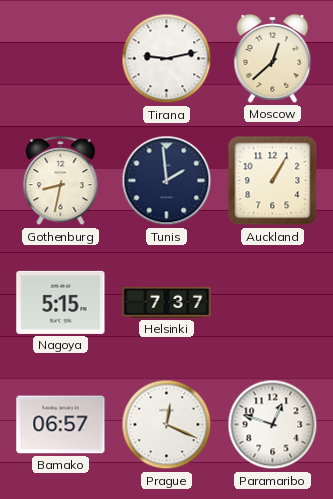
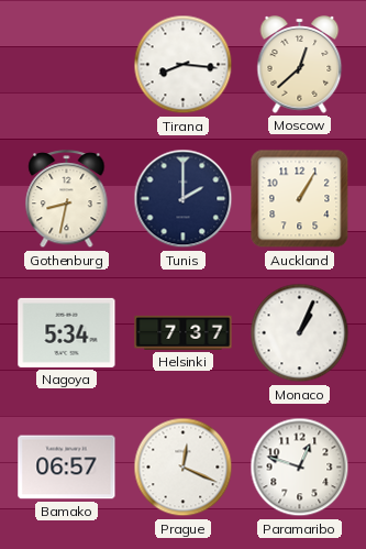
Tirana: 9:13 -> 8:16
Tunis: 1:59 -> 2:00
Nagoya: 5:15 -> 5:34
Monaco: none -> 1:04
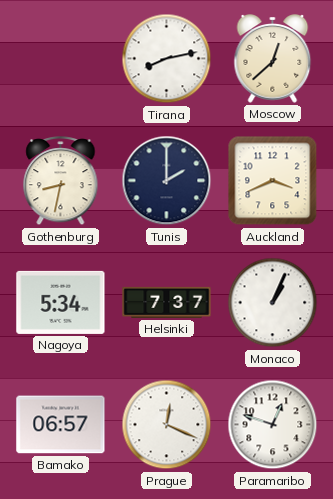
Tirana: 8:16 -> 8:13
Auckland: 1:05 -> 3:41
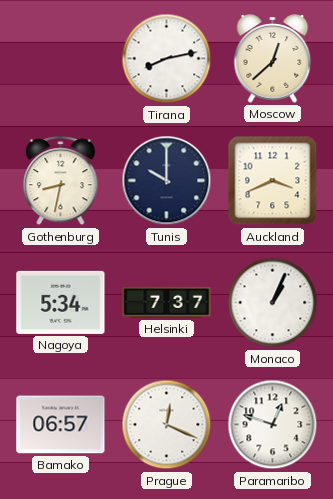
Tunis: 2:00 -> 10:00
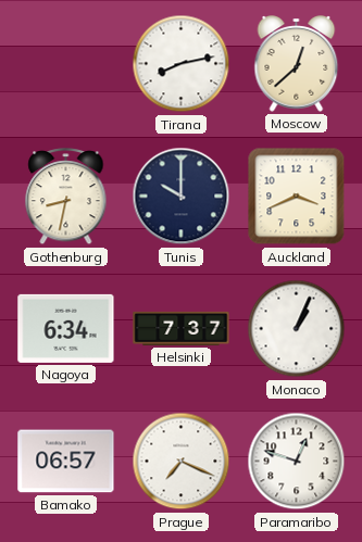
Nagoya: 5:34 -> 6:34
Prague: 12:19 -> 7:19
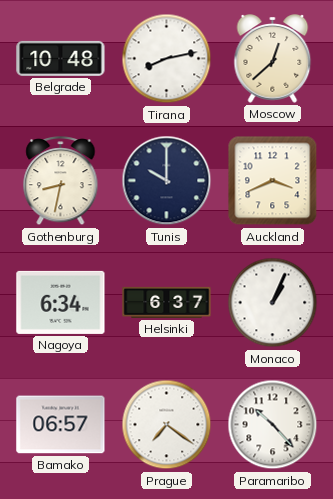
Belgrade: none -> 10:48
Helsinki: 7:37 -> 6:37
Prague: 7:19 -> 7:21
Paramaribo: 12:48 -> 10:23
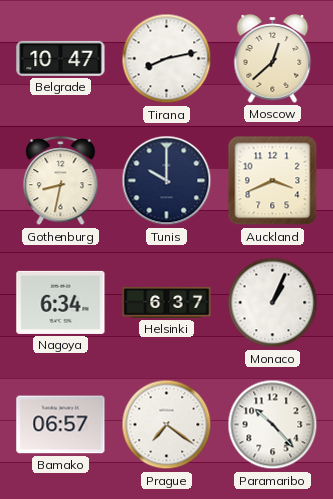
Belgrade: 10:48 -> 10:47
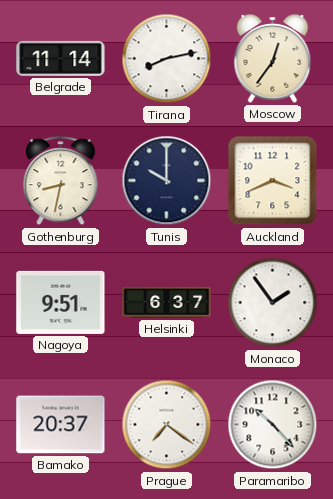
Belgrade: 10:47 -> 11:14
Moscow: 12:38 -> 12:36
Nagoya: 6:34 -> 9:51
Monaco: 1:04 -> 1:54
Bamako: 06:57 -> 20:37
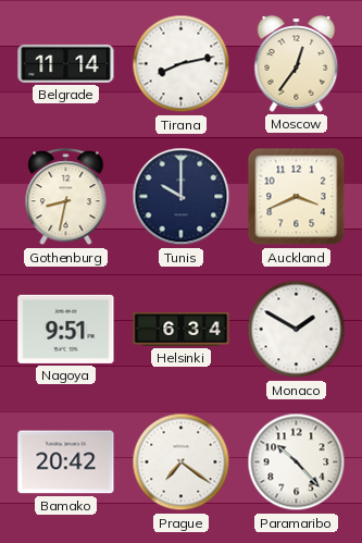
Helsinki: 6:37 -> 6:34
Monaco: 1:54 -> 1:50
Bamako: 20:37 -> 20:42
